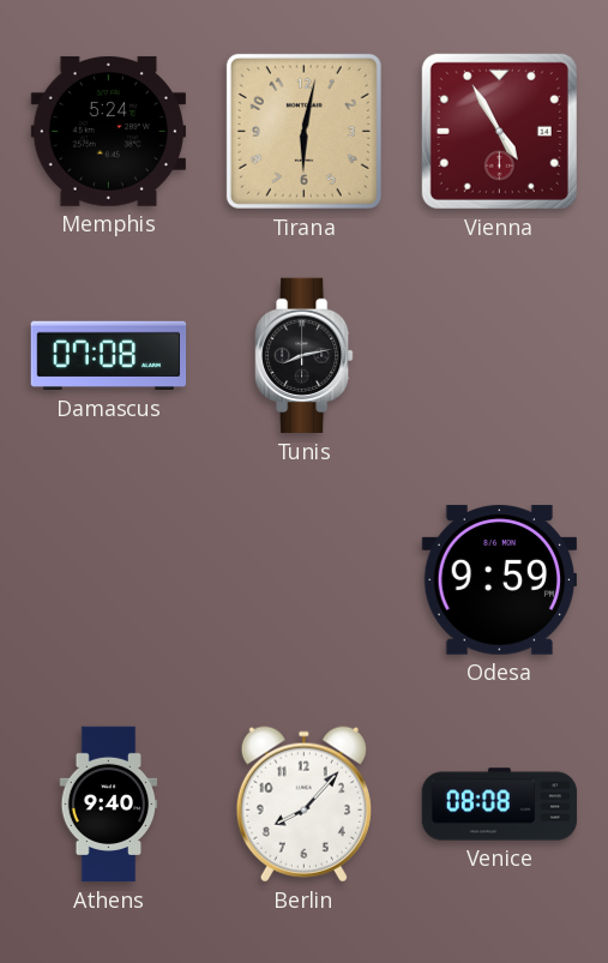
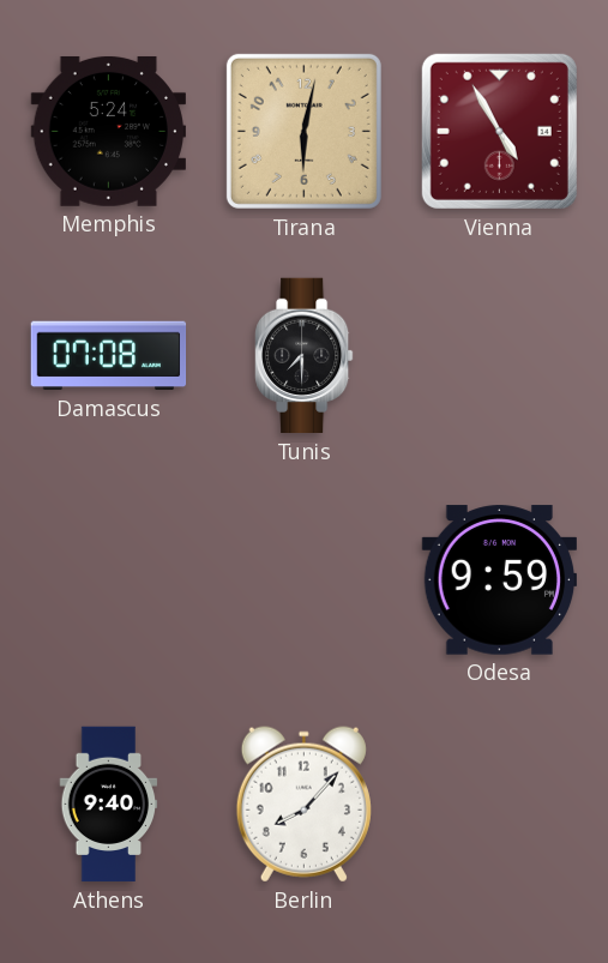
Tunis: 8:13 -> 7:30
Venice: 08:08 -> none
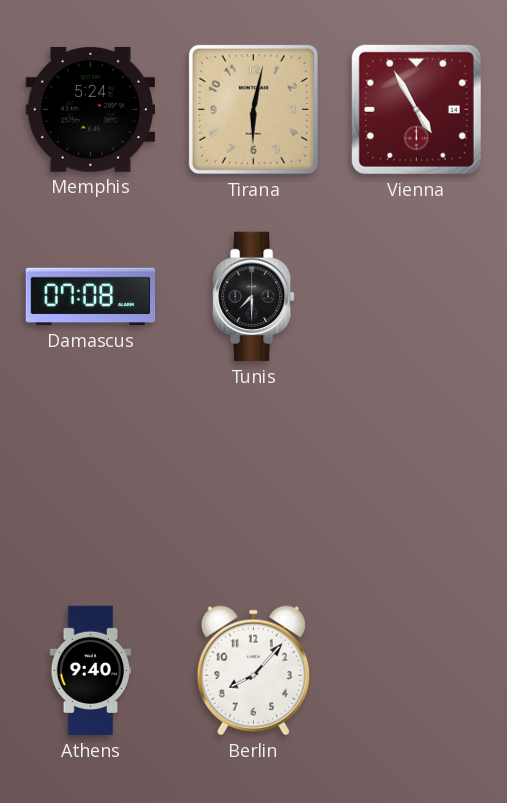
Odesa: 9:59 -> none
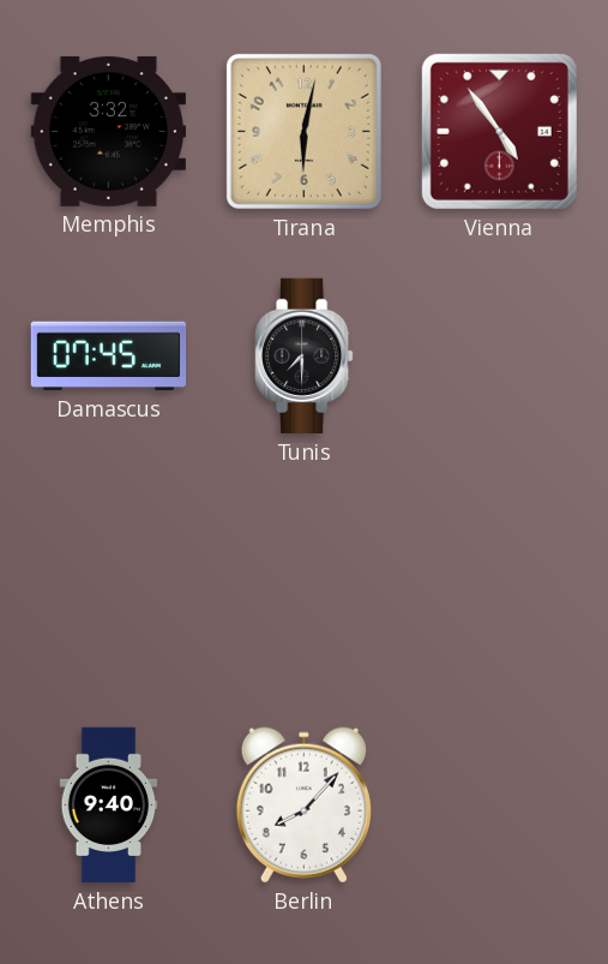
Memphis: 5:24 -> 3:32
Vienna: 4:55 -> 4:54
Damascus: 07:08 -> 07:45
